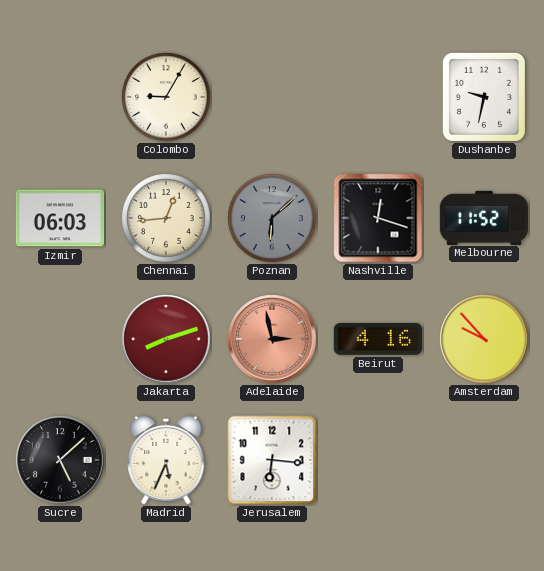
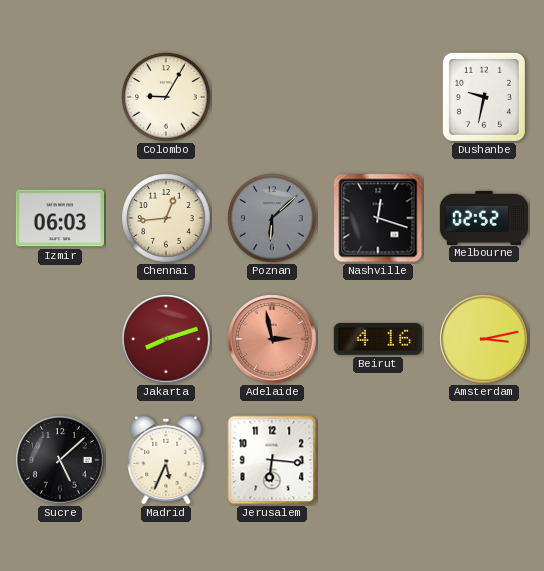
Melbourne: 11:52 -> 02:52
Amsterdam: 9:53 -> 3:13
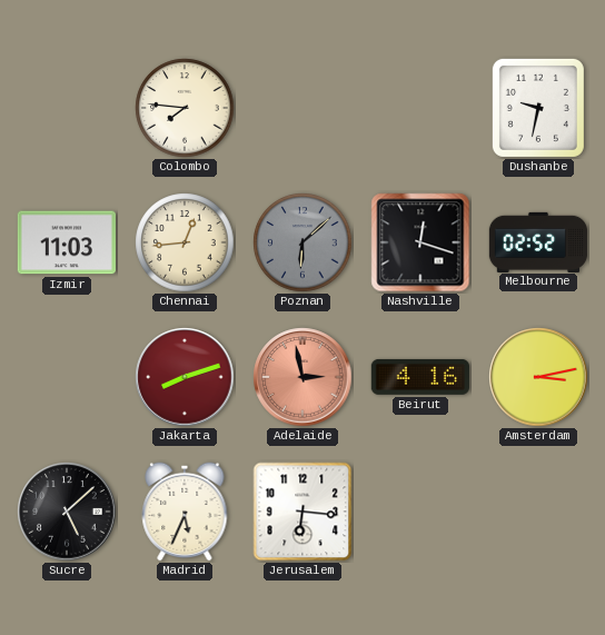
Colombo: 9:05 -> 7:46
Izmir: 06:03 -> 11:03
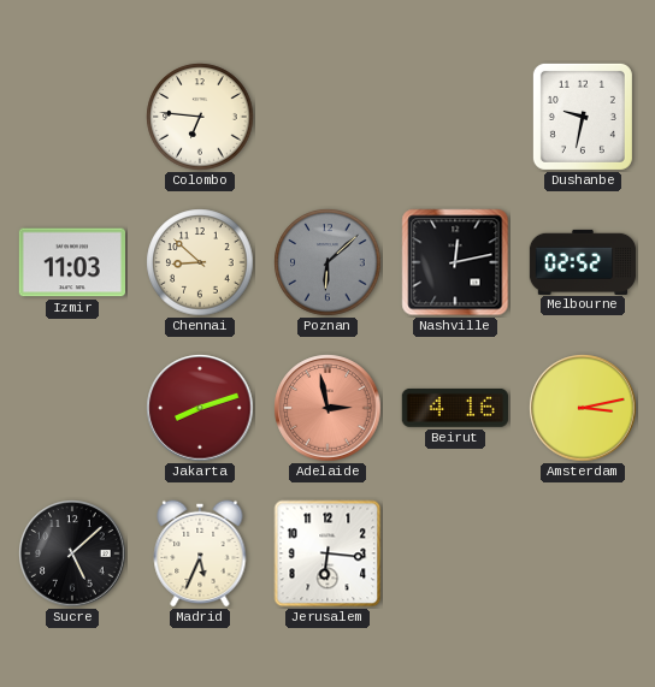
Colombo: 7:46 -> 6:46
Chennai: 12:44 -> 8:52
Nashville: 12:18 -> 12:13
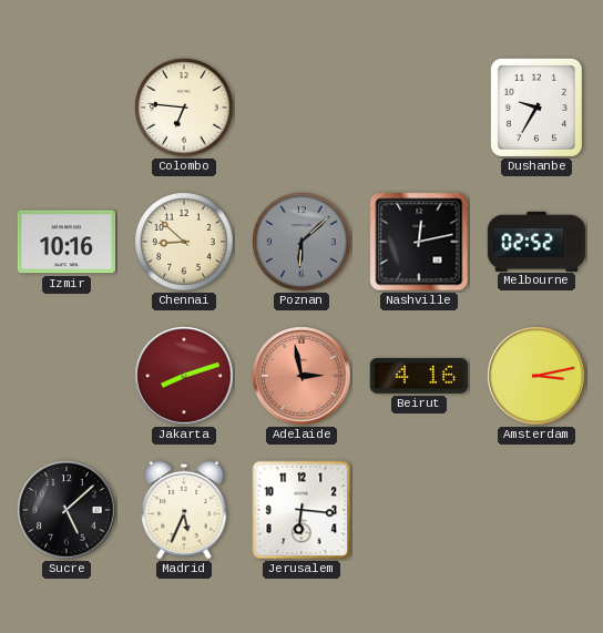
Dushanbe: 9:32 -> 9:35
Izmir: 11:03 -> 10:16
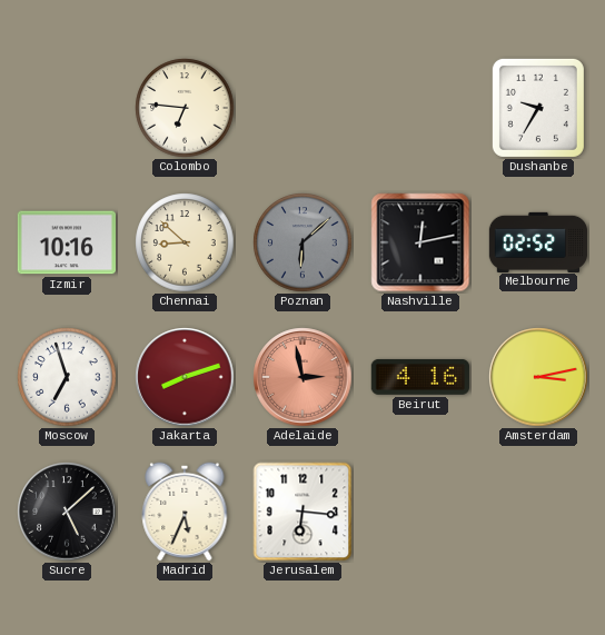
Moscow: none -> 6:57
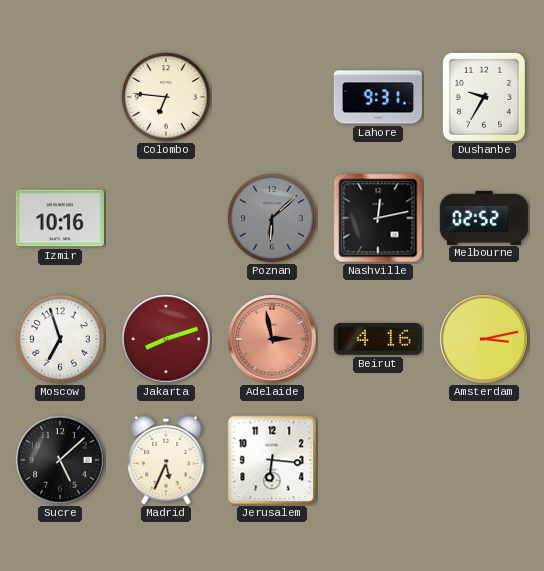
Lahore: none -> 9:31
Chennai: 8:52 -> none
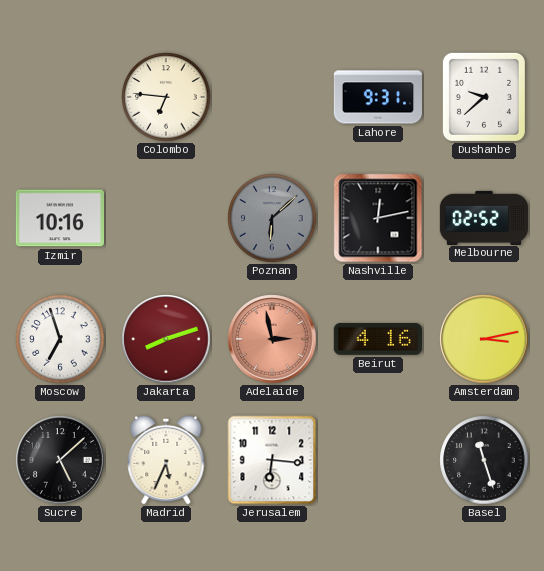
Dushanbe: 9:35 -> 9:38
Basel: none -> 11:27
